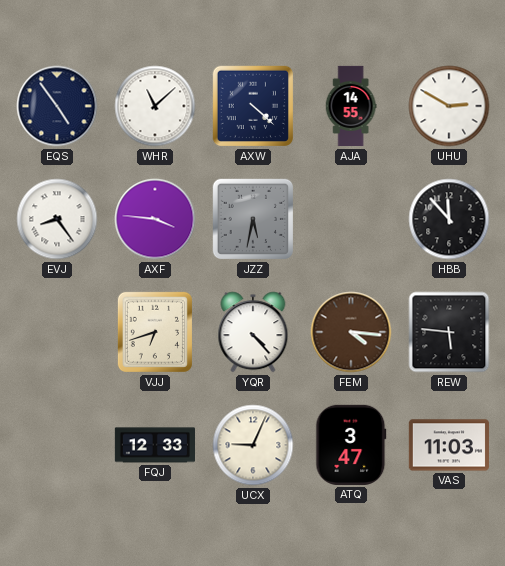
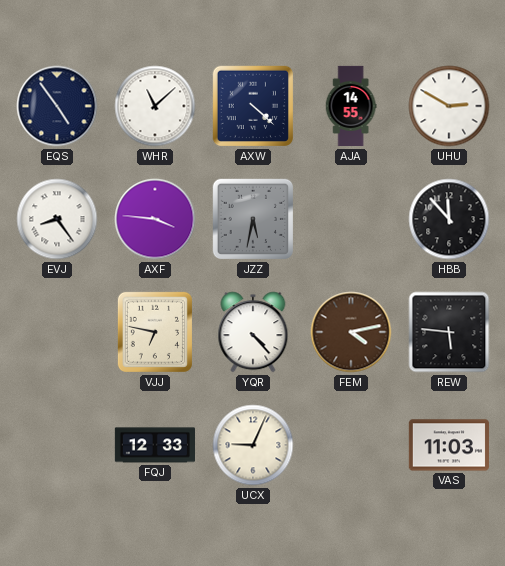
VJJ: 6:42 -> 6:47
FEM: 4:16 -> 4:13
ATQ: 3:47 -> none
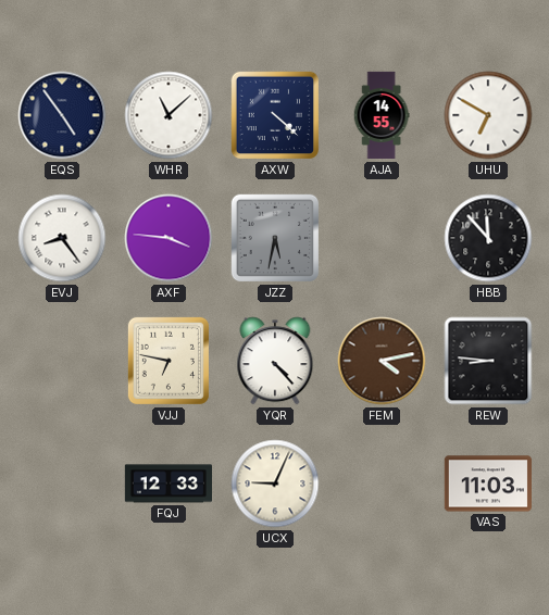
UHU: 2:50 -> 6:50
REW: 5:46 -> 8:46
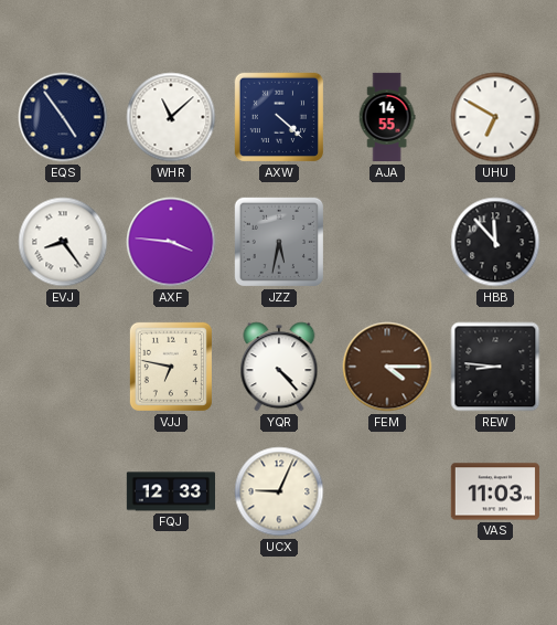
FEM: 4:13 -> 4:15
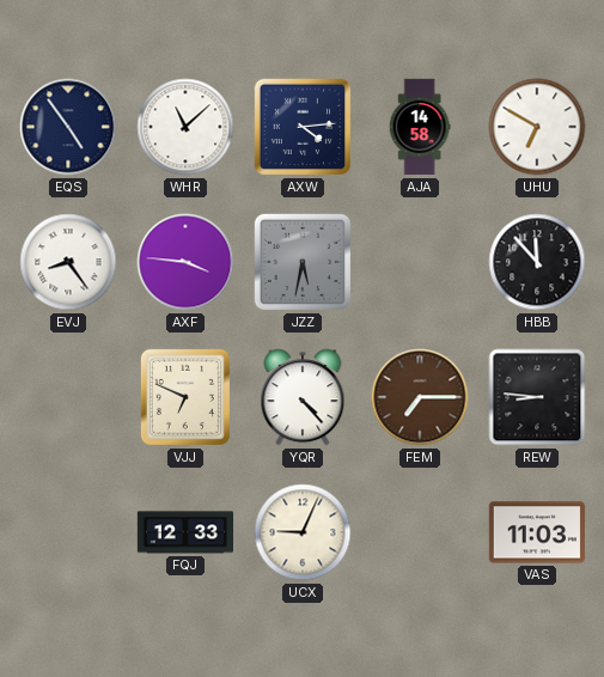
AXW: 4:22 -> 4:14
AJA: 14:55 -> 14:58
VJJ: 6:47 -> 6:49
FEM: 4:15 -> 7:15
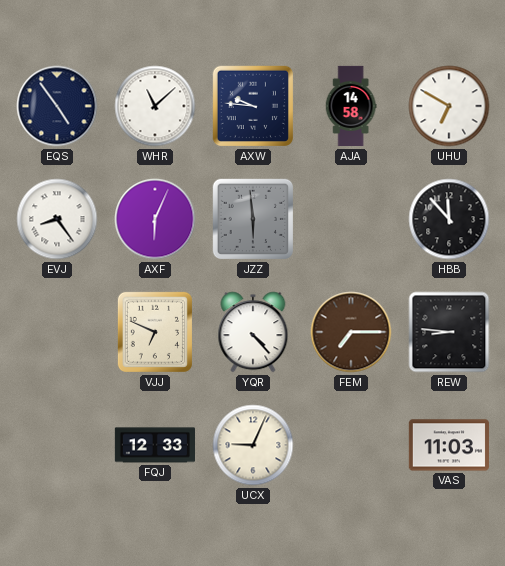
AXW: 4:14 -> 9:46
AXF: 3:46 -> 6:04
JZZ: 5:32 -> 5:59
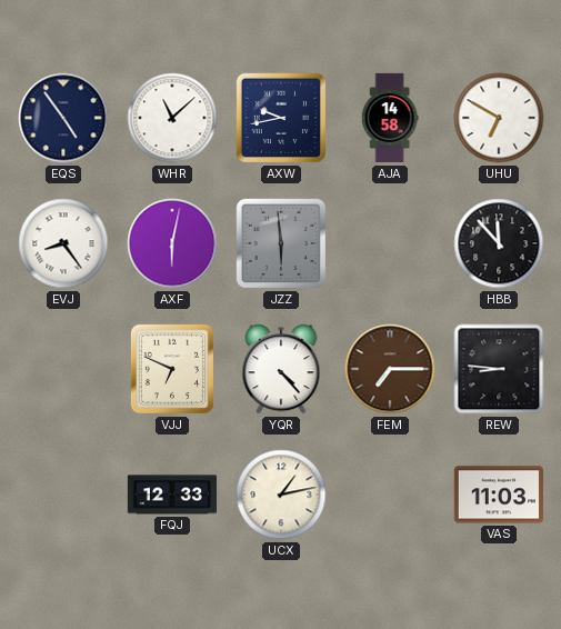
AXW: 9:46 -> 9:43
AXF: 6:04 -> 6:02
UCX: 9:04 -> 1:13
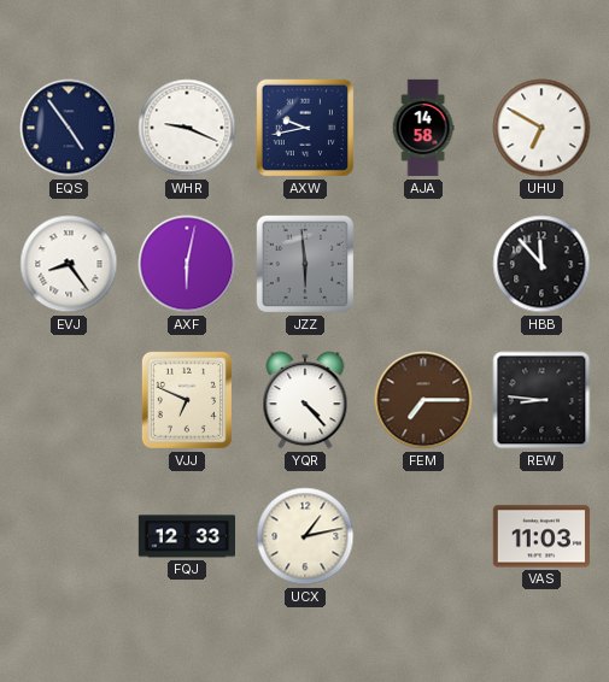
WHR: 11:08 -> 9:19
